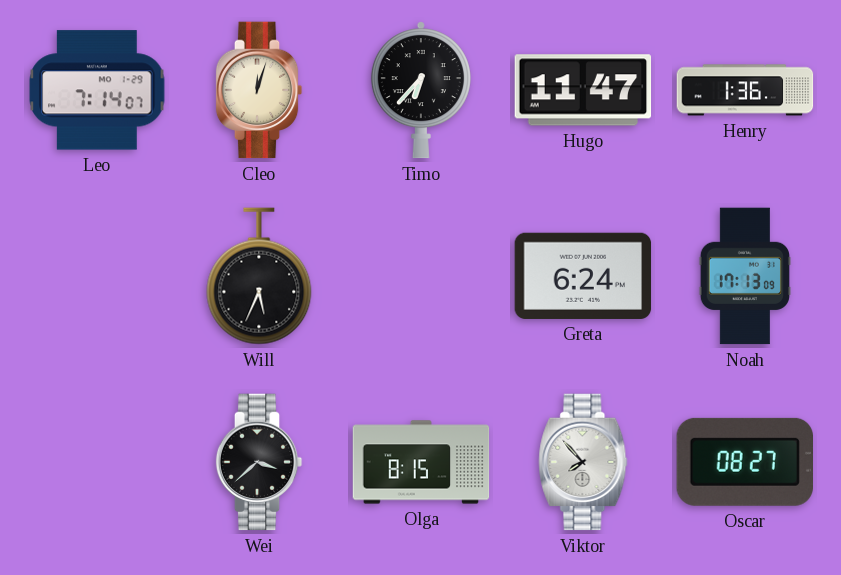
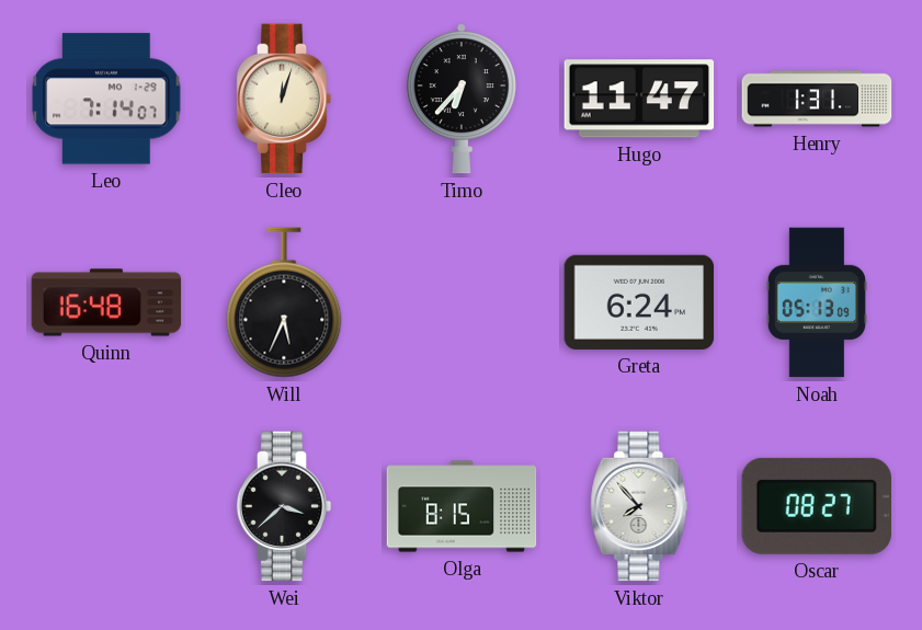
Henry: 1:36 -> 1:31
Quinn: none -> 16:48
Noah: 17:13 -> 05:13
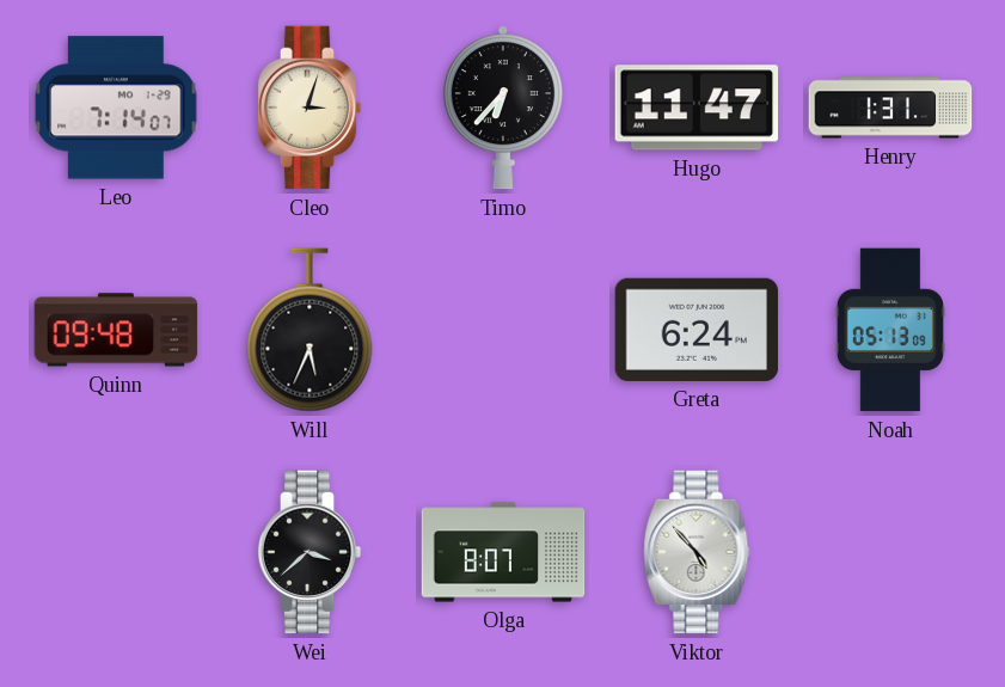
Cleo: 12:03 -> 3:03
Quinn: 16:48 -> 09:48
Olga: 8:15 -> 8:07
Viktor: 7:53 -> 4:53
Oscar: 08:27 -> none
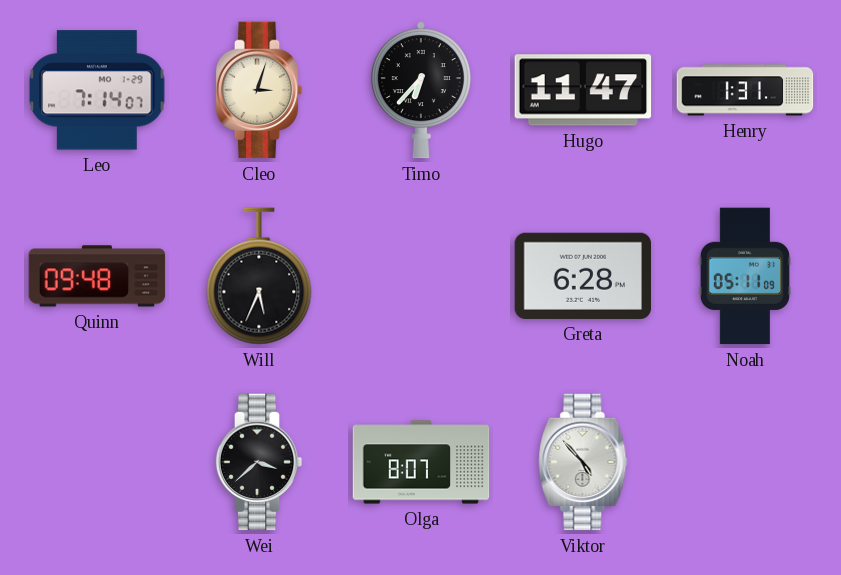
Greta: 6:24 -> 6:28
Noah: 05:13 -> 05:11
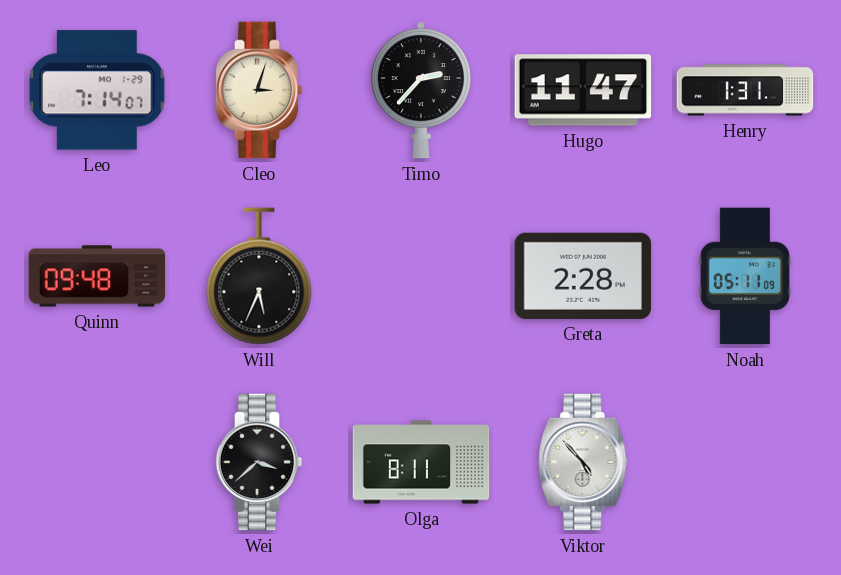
Timo: 6:37 -> 2:37
Greta: 6:28 -> 2:28
Olga: 8:07 -> 8:11
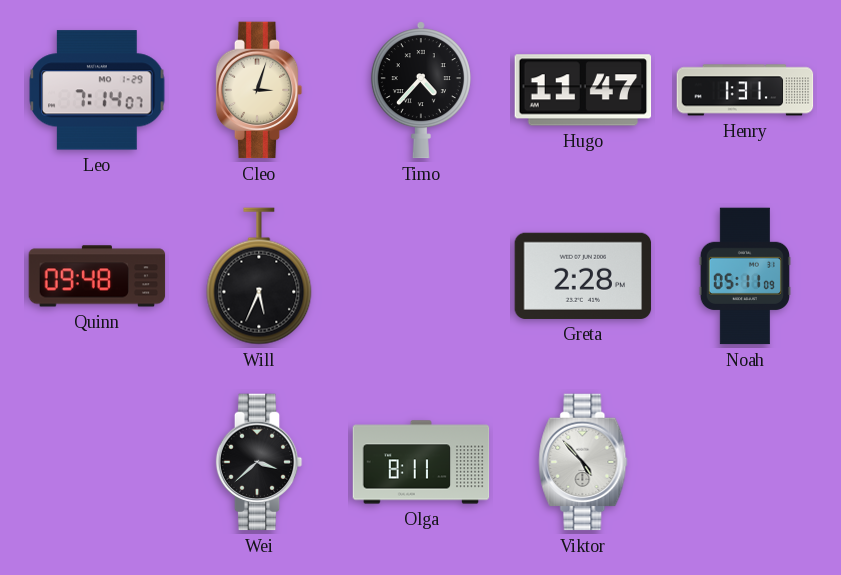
Timo: 2:37 -> 4:37
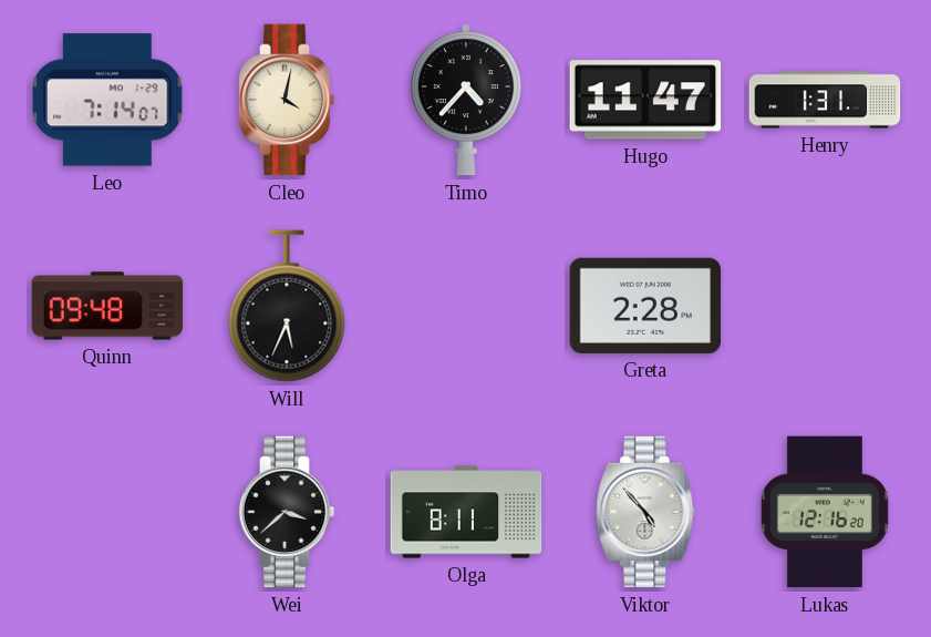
Cleo: 3:03 -> 4:02
Noah: 05:11 -> none
Lukas: none -> 12:16
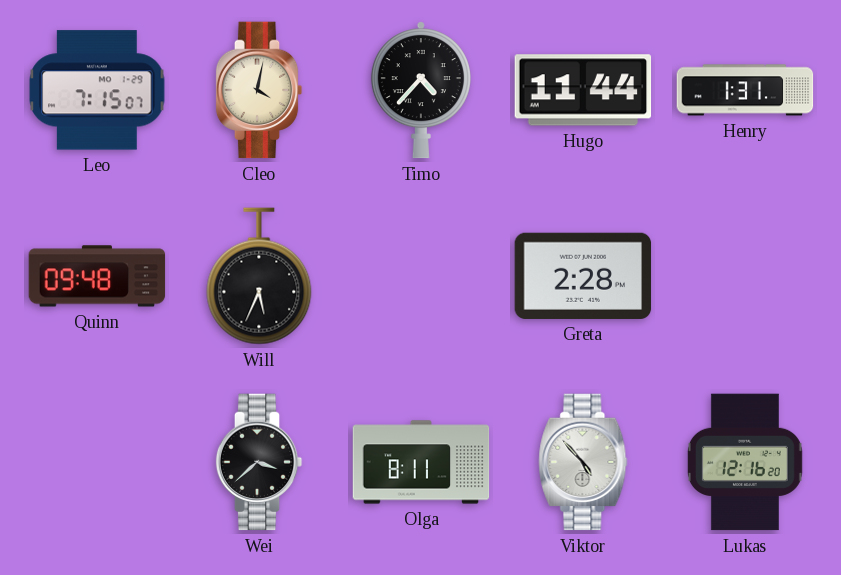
Leo: 7:14 -> 7:15
Hugo: 11:47 -> 11:44
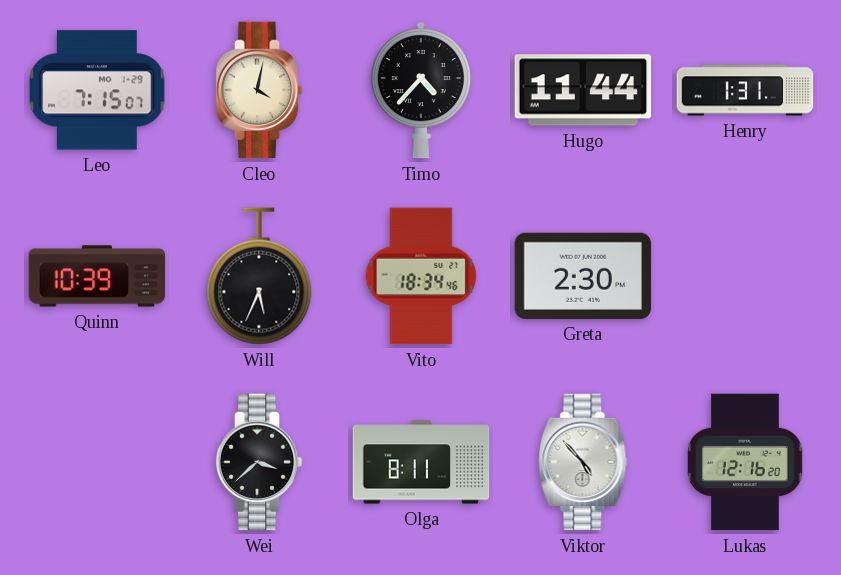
Quinn: 09:48 -> 10:39
Vito: none -> 18:34
Greta: 2:28 -> 2:30
